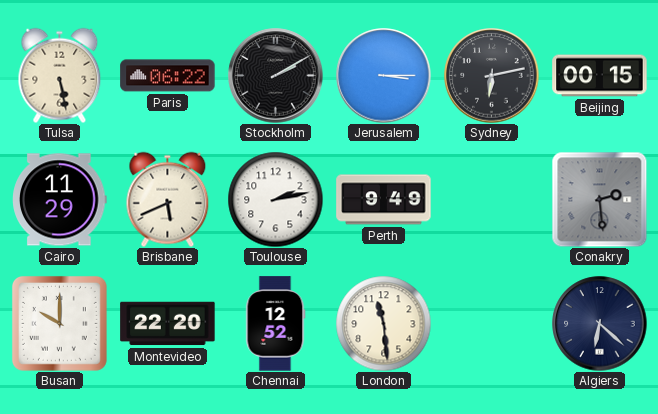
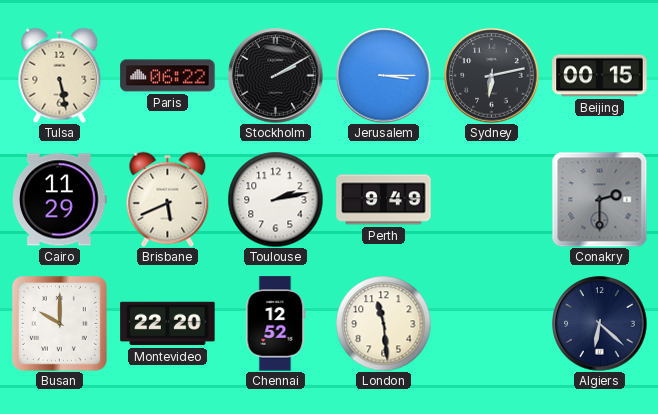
Conakry: 2:29 -> 2:30
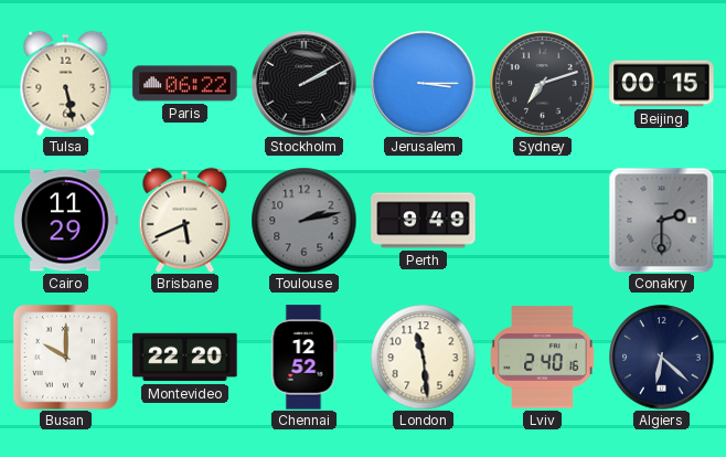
Sydney: 6:13 -> 7:12
Toulouse dial: white -> grey
Lviv: none -> 2:40
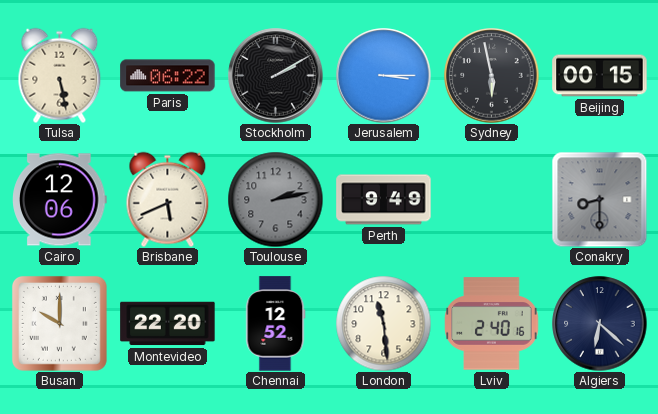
Sydney: 7:12 -> 5:58
Cairo: 11:29 -> 12:06
Conakry: 2:30 -> 8:30
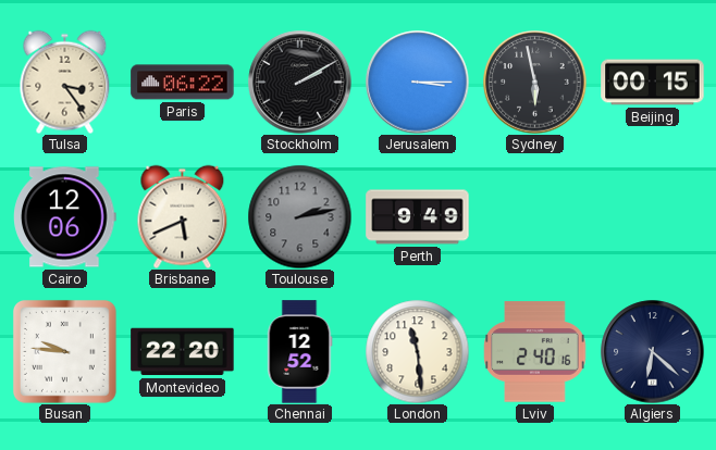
Tulsa: 5:28 -> 3:24
Conakry: 8:30 -> none
Busan: 10:00 -> 9:46
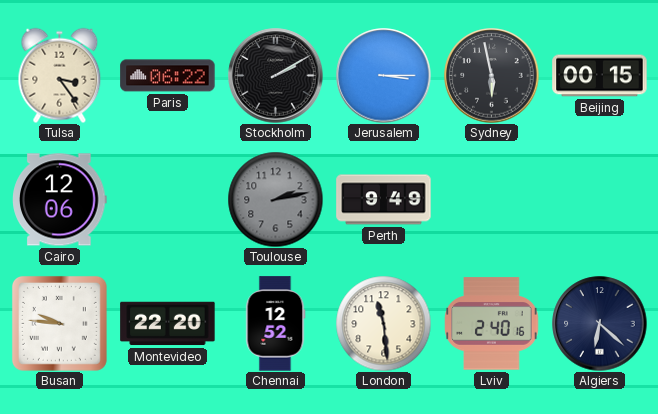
Brisbane: 5:41 -> none
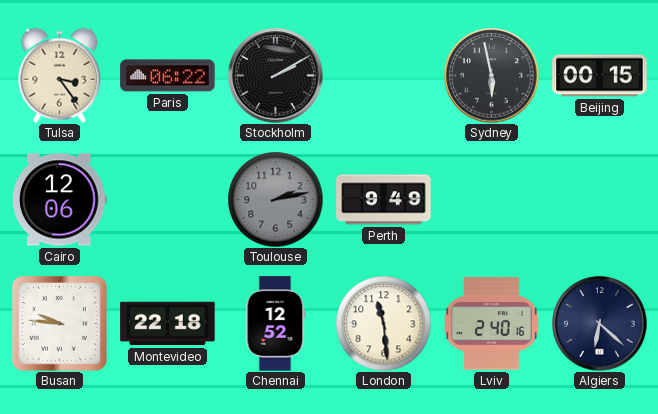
Jerusalem: 3:15 -> none
Montevideo: 22:20 -> 22:18
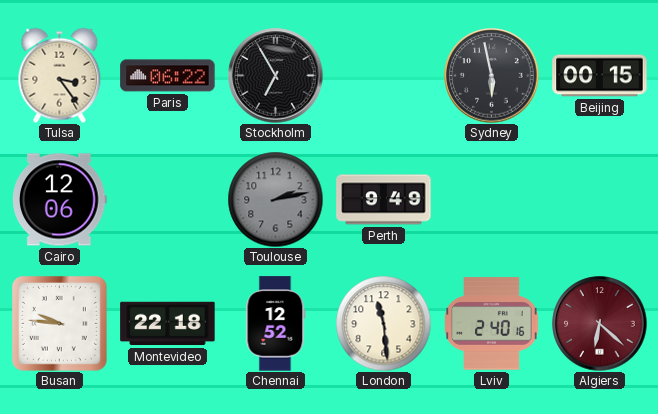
Stockholm: 2:10 -> 6:55
Algiers dial: navy -> burgundy
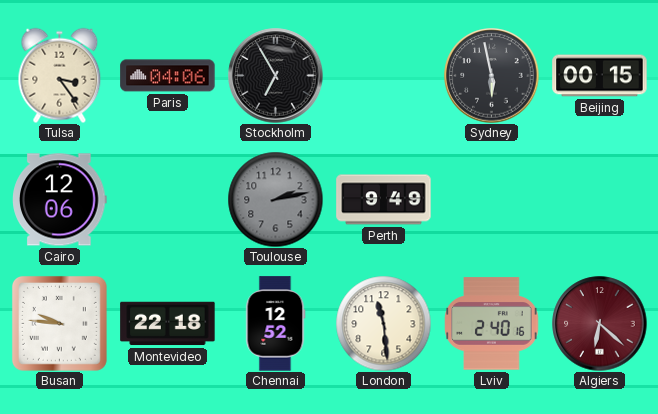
Paris: 06:22 -> 04:06
